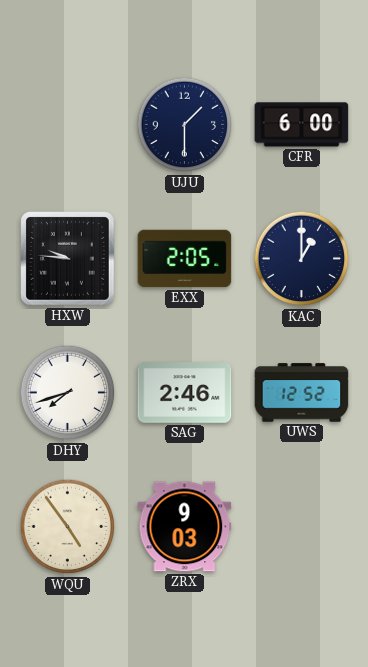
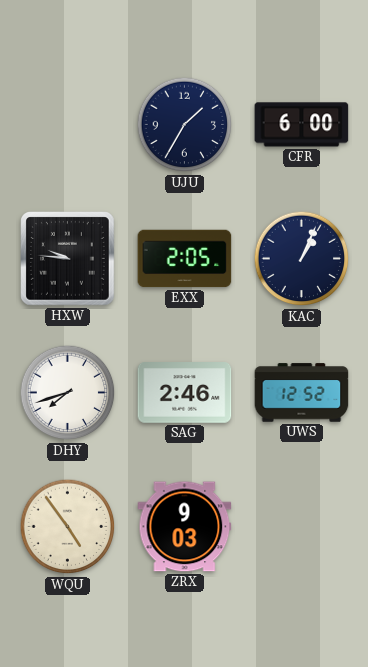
UJU: 1:30 -> 1:35
KAC: 1:00 -> 1:04
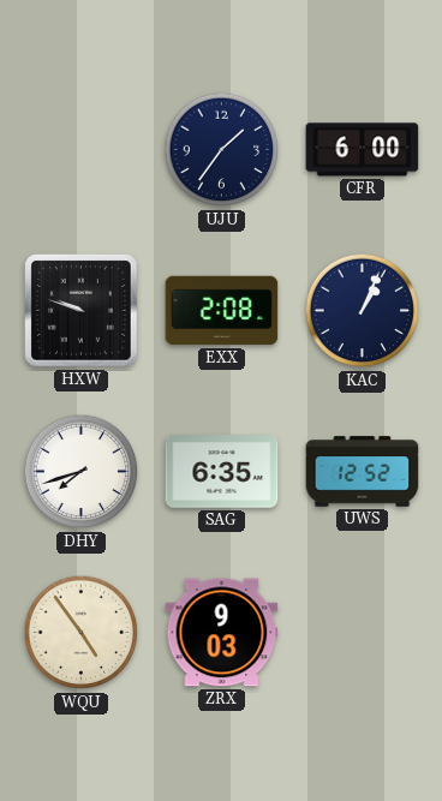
UJU: 1:35 -> 1:36
HXW: 9:46 -> 9:48
EXX: 2:05 -> 2:08
SAG: 2:46 -> 6:35
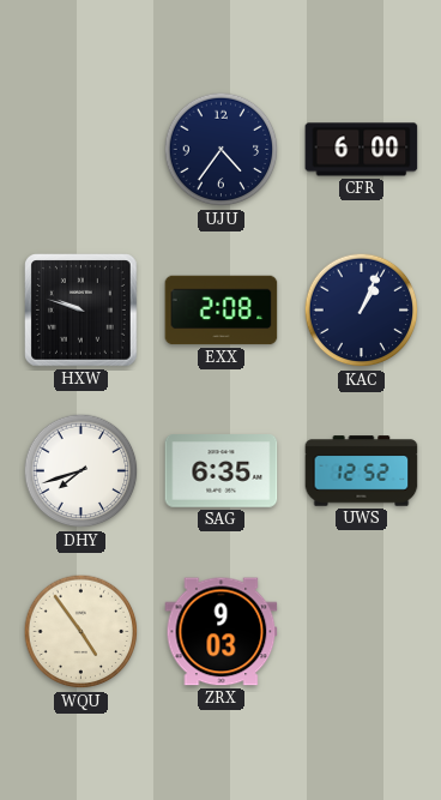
UJU: 1:36 -> 4:36
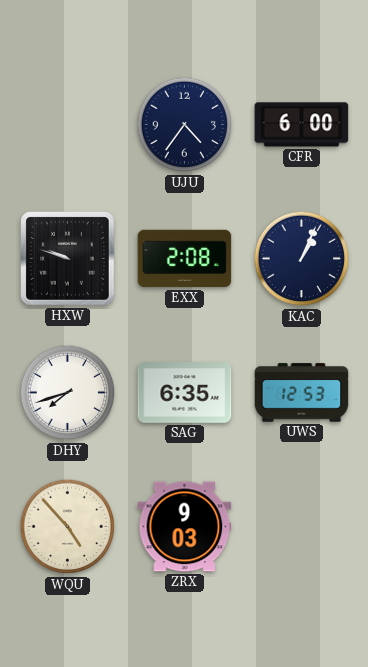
UWS: 12:52 -> 12:53
WQU: 4:54 -> 4:53
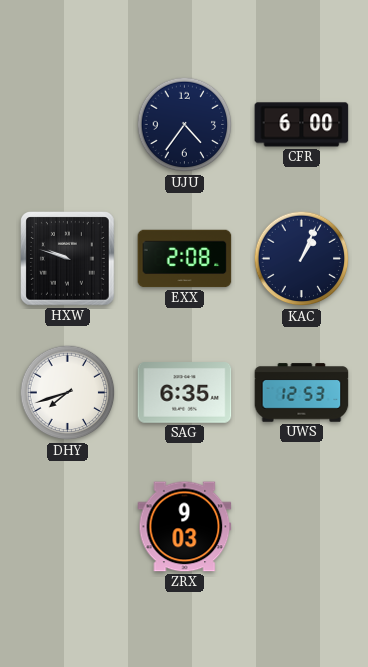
WQU: 4:53 -> none
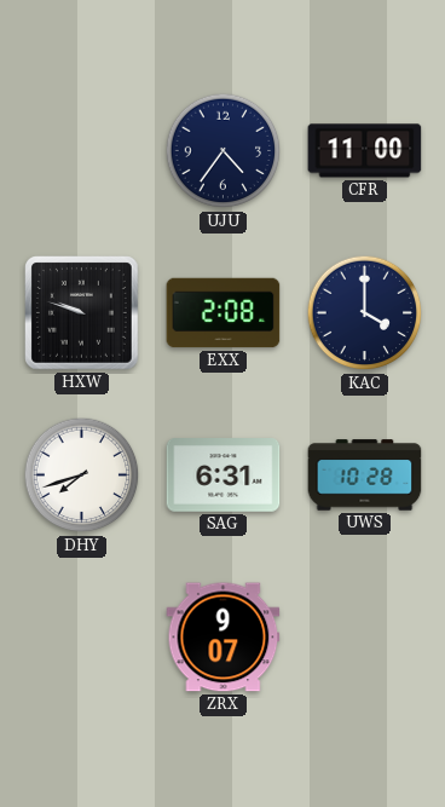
CFR: 6:00 -> 11:00
KAC: 1:04 -> 4:00
SAG: 6:35 -> 6:31
UWS: 12:53 -> 10:28
ZRX: 9:03 -> 9:07
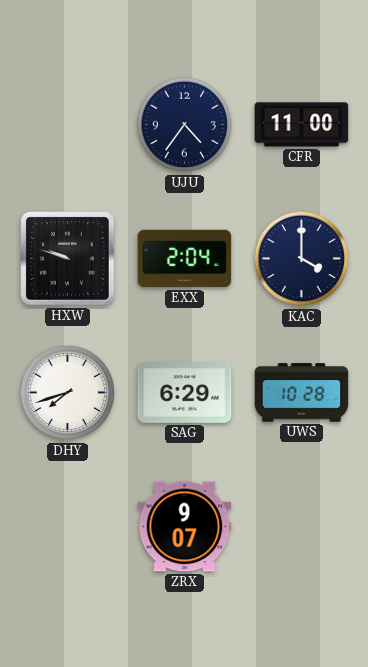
EXX: 2:08 -> 2:04
SAG: 6:31 -> 6:29
